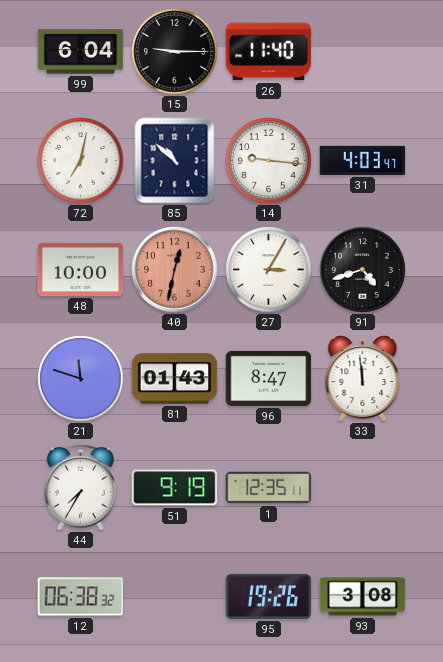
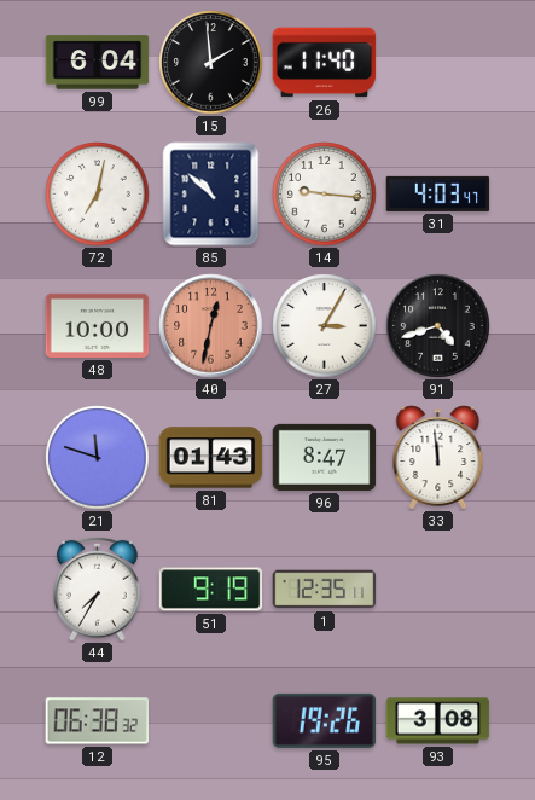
15: 9:15 -> 1:59
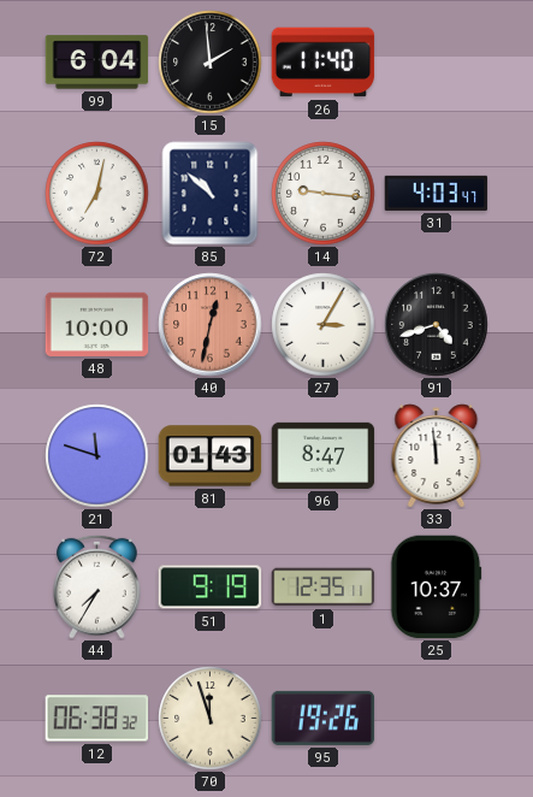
25: none -> 10:37
70: none -> 11:57
93: 3:08 -> none
